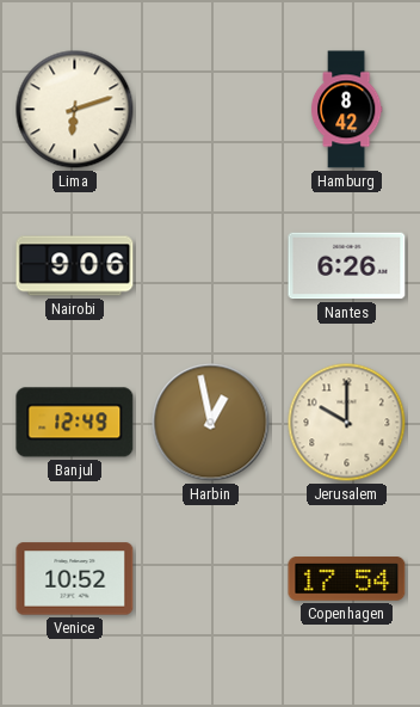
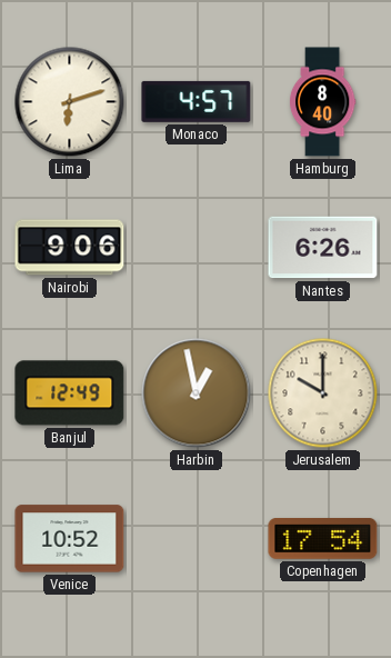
Monaco: none -> 4:57
Hamburg: 8:42 -> 8:40
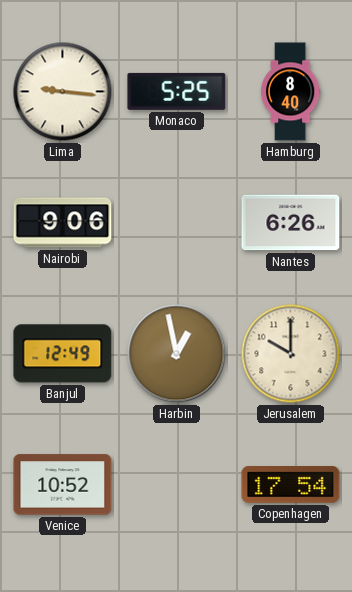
Lima: 6:12 -> 9:16
Monaco: 4:57 -> 5:25
